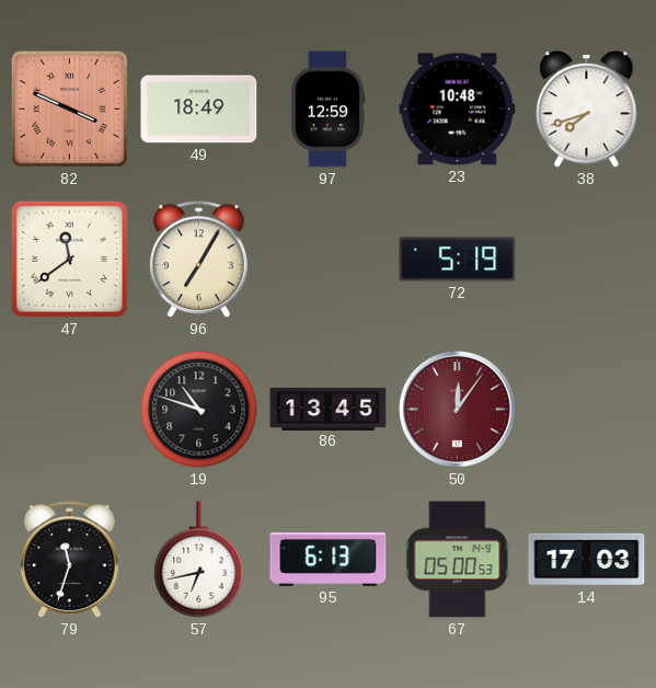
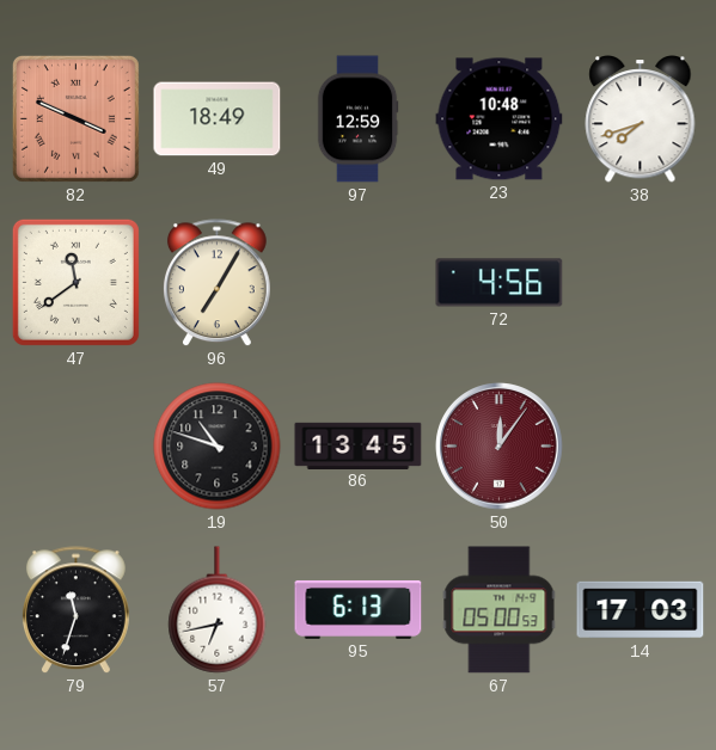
72: 5:19 -> 4:56
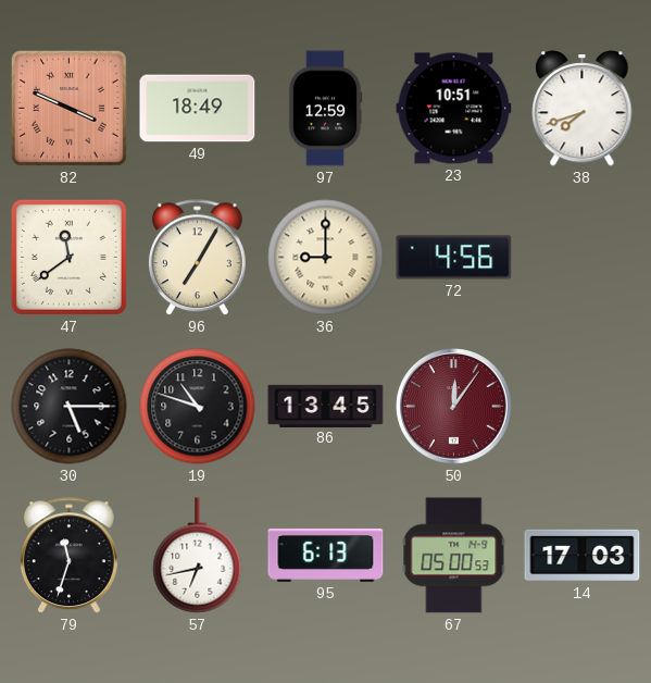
23: 10:48 -> 10:51
36: none -> 9:00
30: none -> 5:15
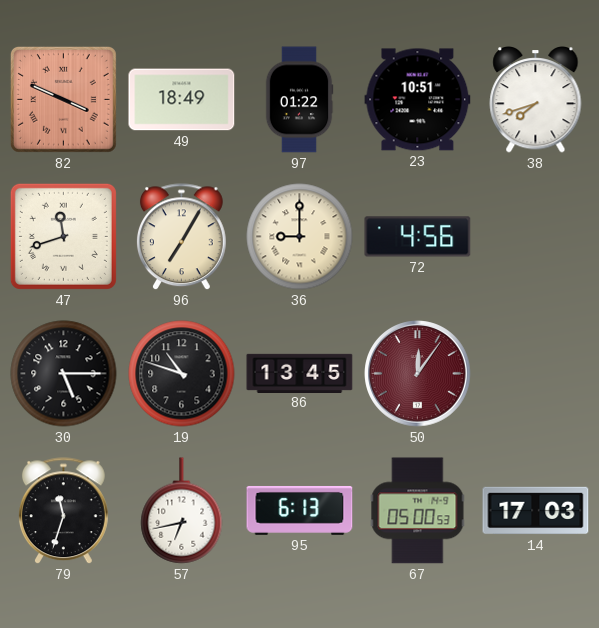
97: 12:59 -> 01:22
47: 11:39 -> 11:42
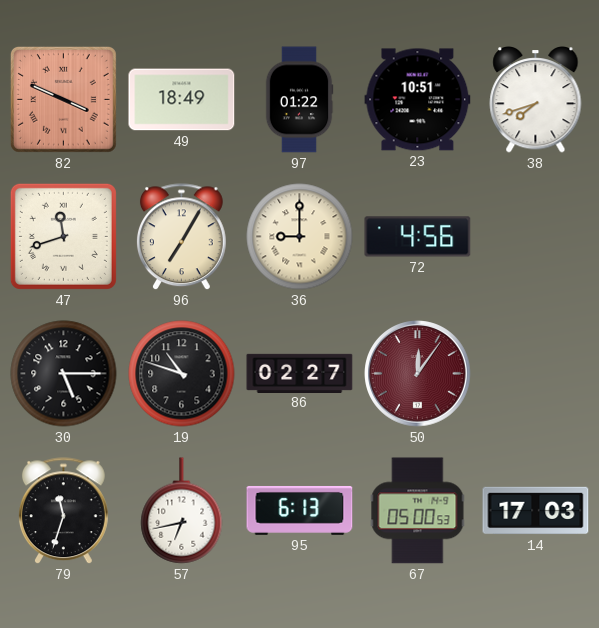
86: 13:45 -> 02:27
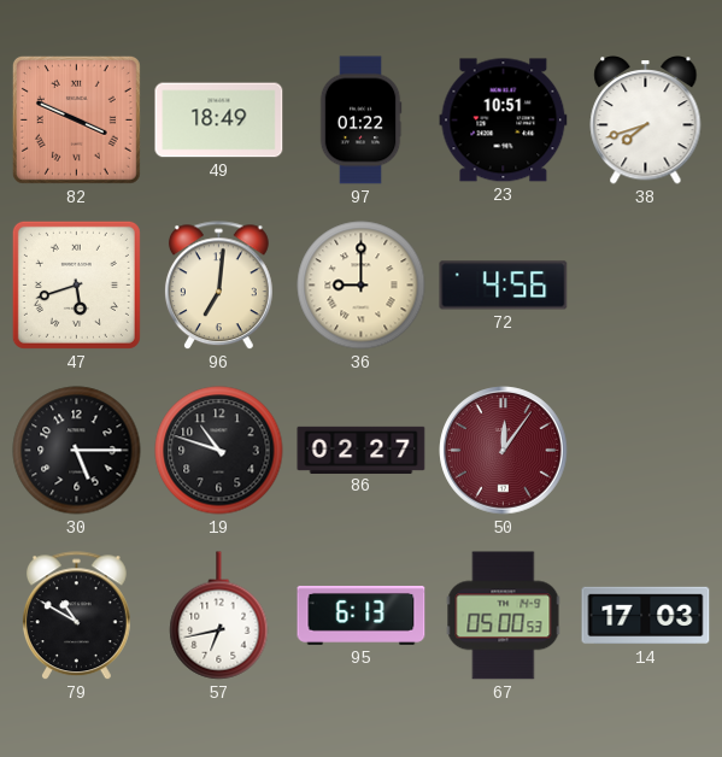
47: 11:42 -> 5:42
96: 7:05 -> 7:01
79: 11:33 -> 10:50
